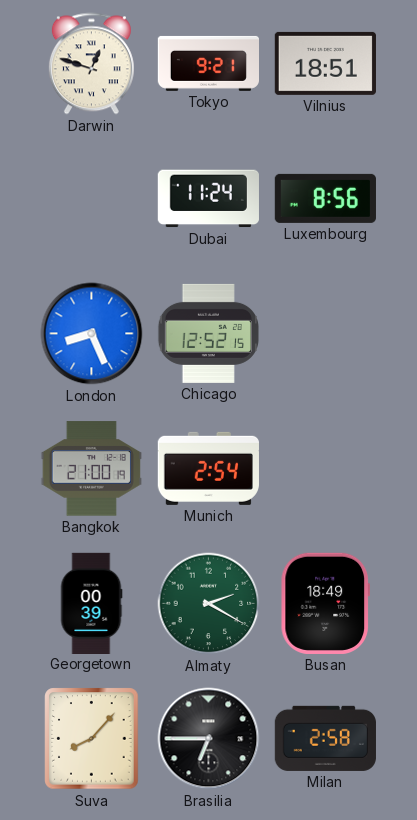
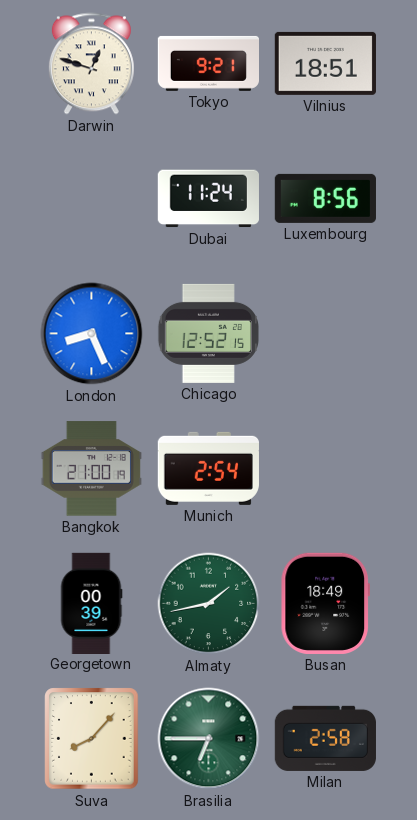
Almaty: 2:20 -> 1:43
Brasilia dial: black -> green
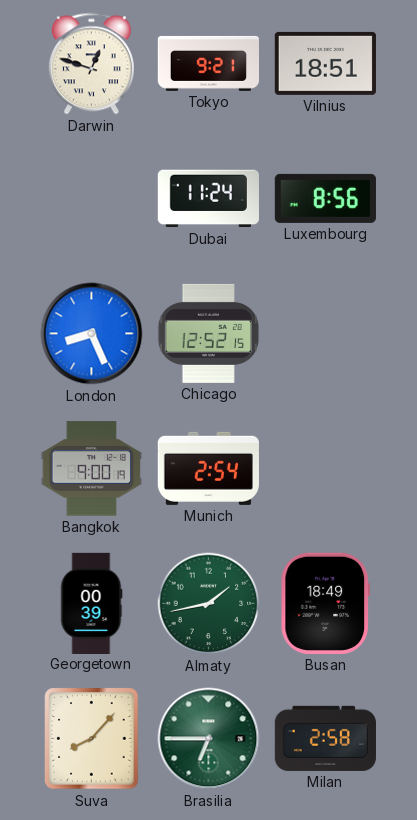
Bangkok: 21:00 -> 9:00
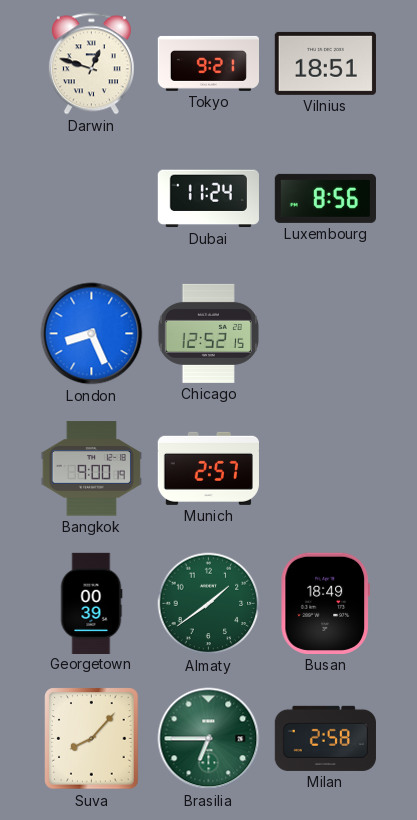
Munich: 2:54 -> 2:57
Almaty: 1:43 -> 1:39
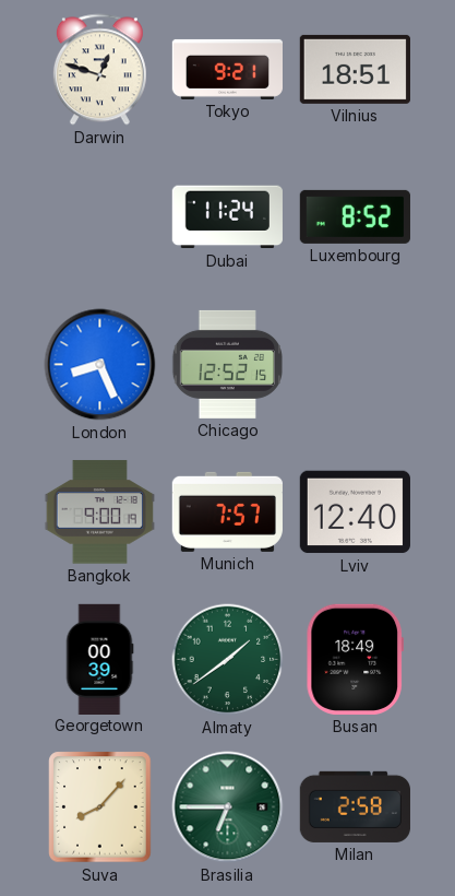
Luxembourg: 8:56 -> 8:52
Munich: 2:57 -> 7:57
Lviv: none -> 12:40
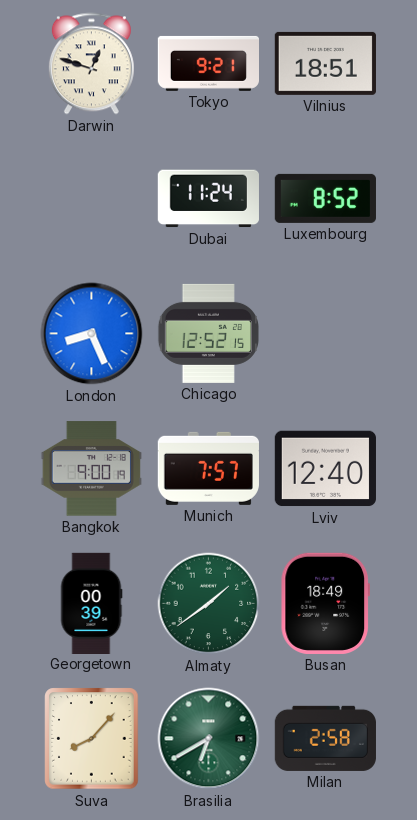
Brasilia: 6:45 -> 6:40
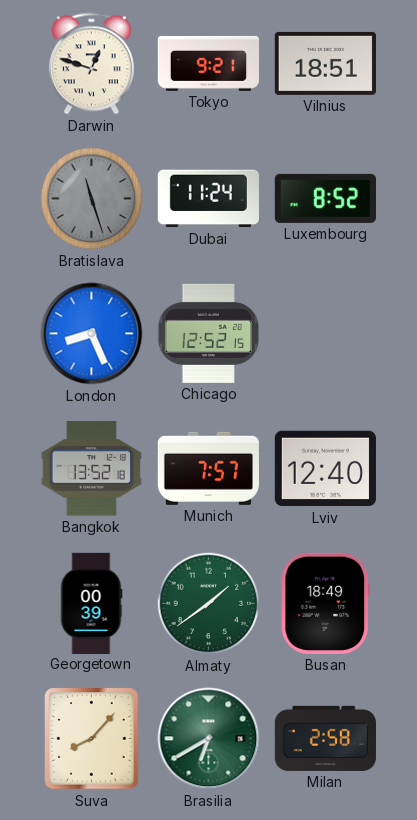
Bratislava: none -> 11:27
Bangkok: 9:00 -> 13:52
